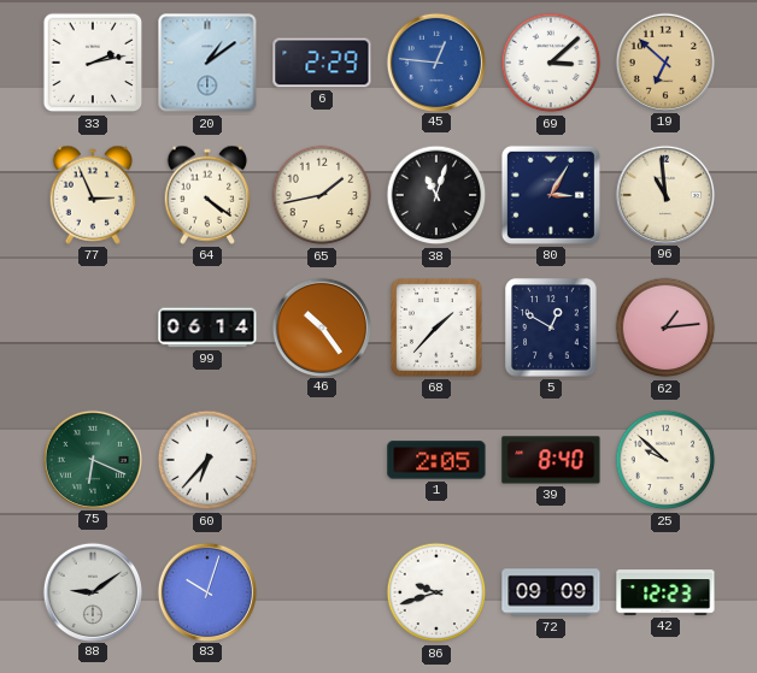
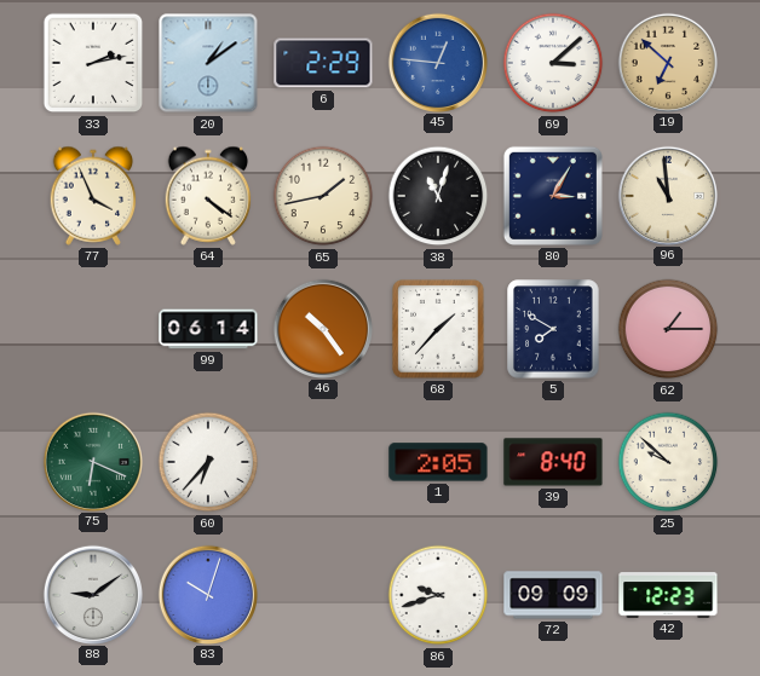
77: 2:56 -> 3:56
5: 12:50 -> 7:50
62: 1:14 -> 1:15
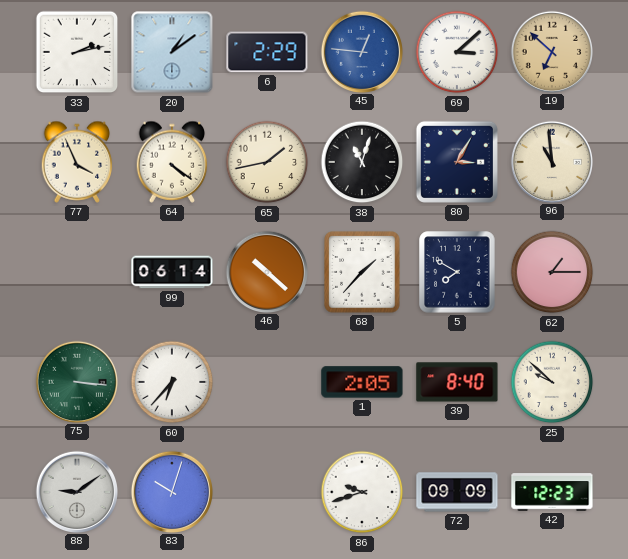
46: 10:24 -> 10:22
75: 6:19 -> 3:16
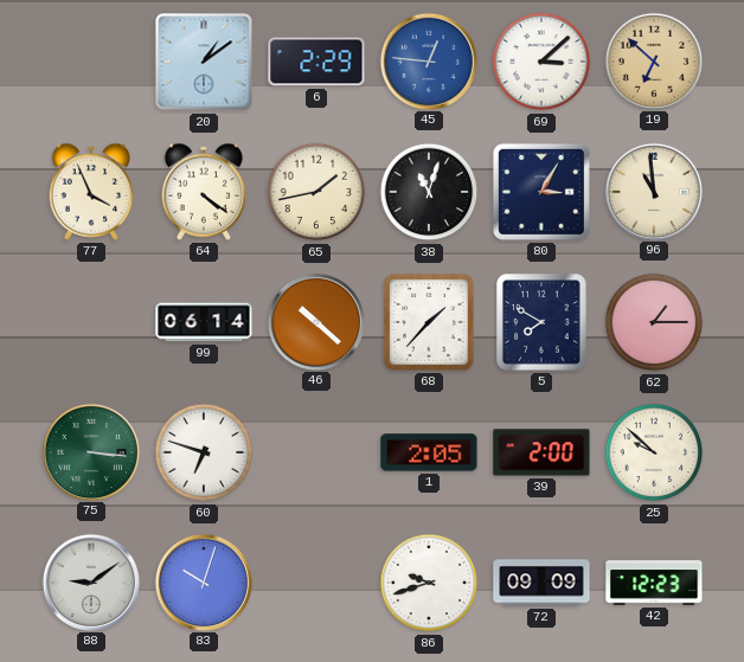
33: 2:13 -> none
60: 6:37 -> 6:48
39: 8:40 -> 2:00
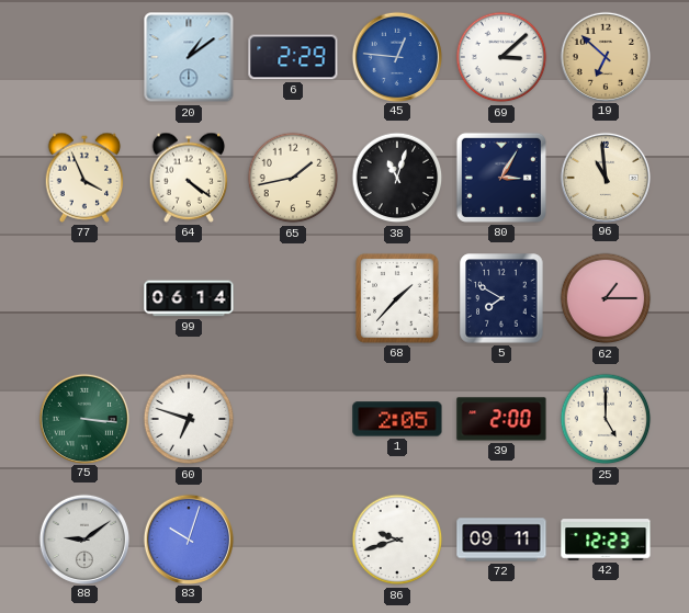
46: 10:22 -> none
25: 9:52 -> 5:00
72: 09:09 -> 09:11
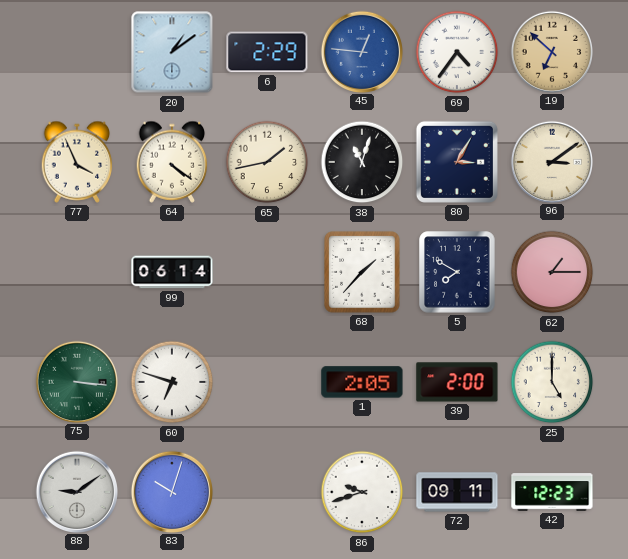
69: 3:08 -> 4:36
96: 10:59 -> 3:09
